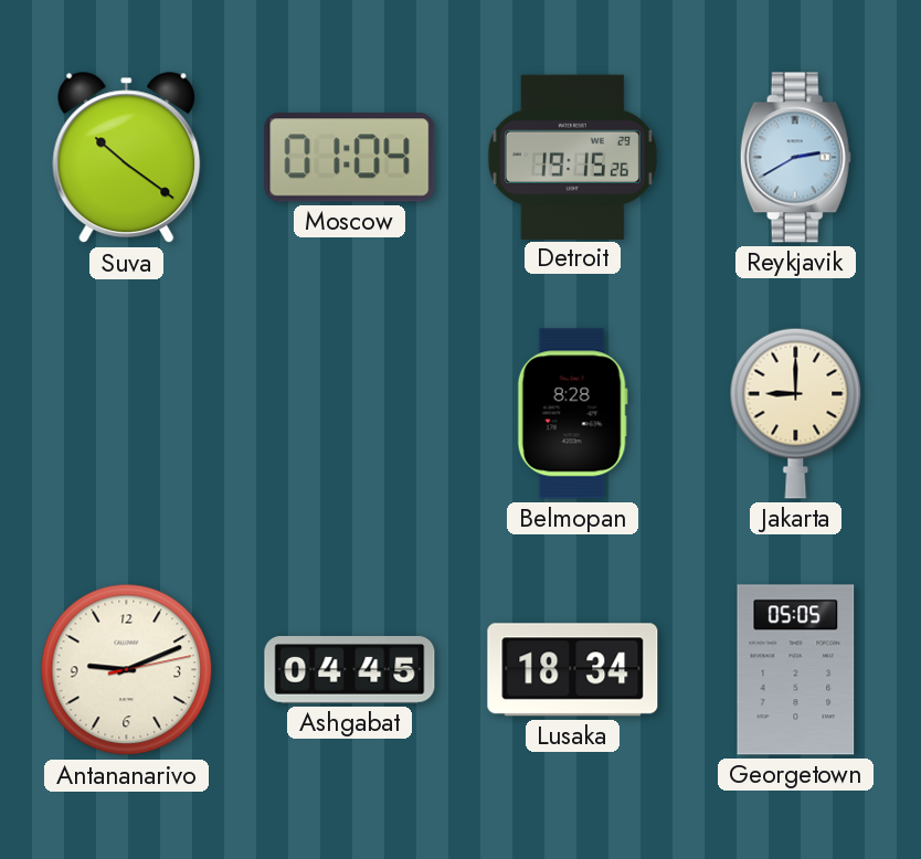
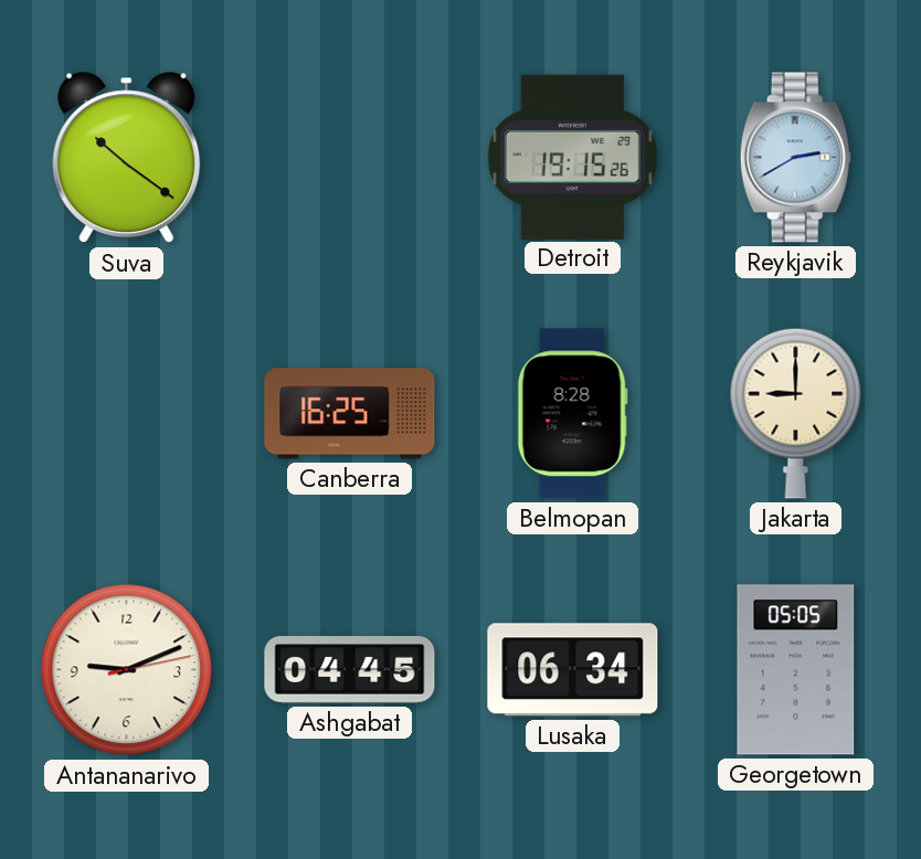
Moscow: 01:04 -> none
Canberra: none -> 16:25
Lusaka: 18:34 -> 06:34
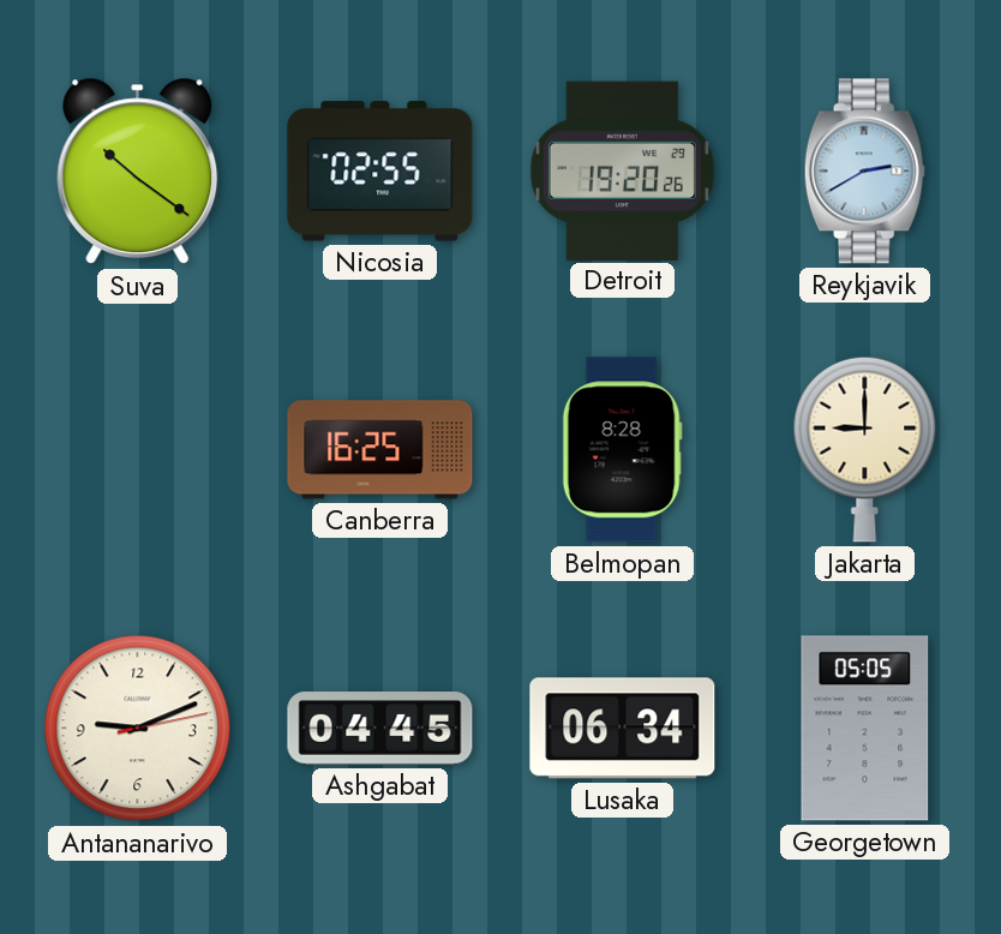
Nicosia: none -> 02:55
Detroit: 19:15 -> 19:20
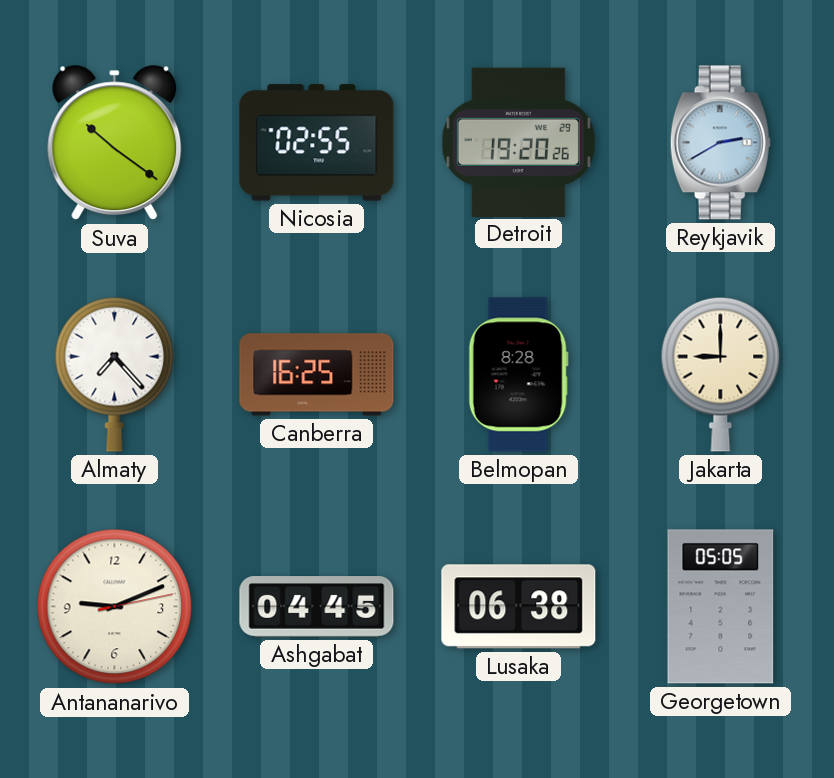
Almaty: none -> 7:23
Lusaka: 06:34 -> 06:38
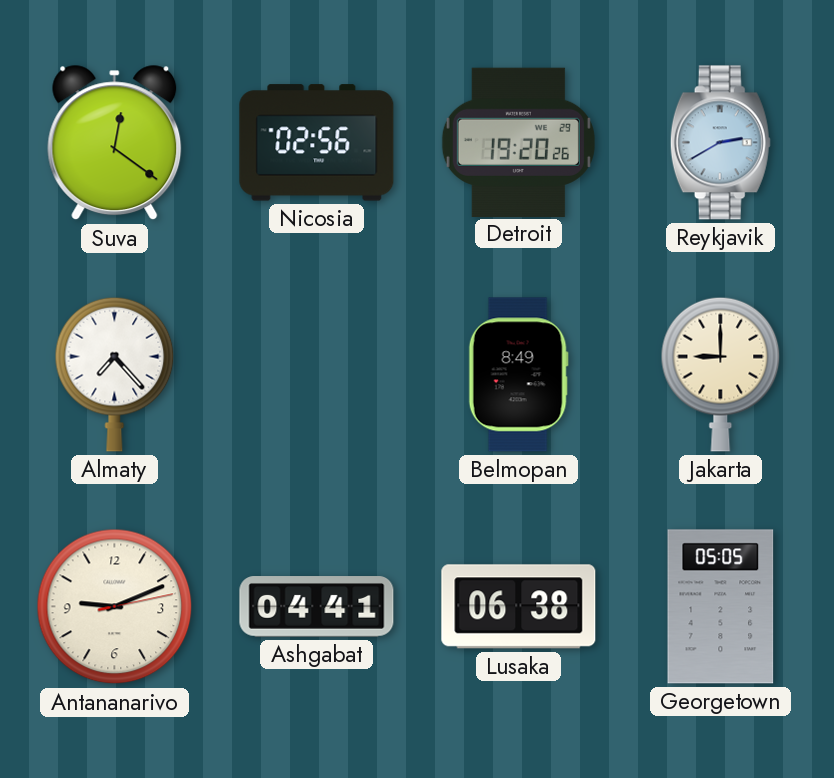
Suva: 10:21 -> 12:21
Nicosia: 02:55 -> 02:56
Canberra: 16:25 -> none
Belmopan: 8:28 -> 8:49
Ashgabat: 04:45 -> 04:41
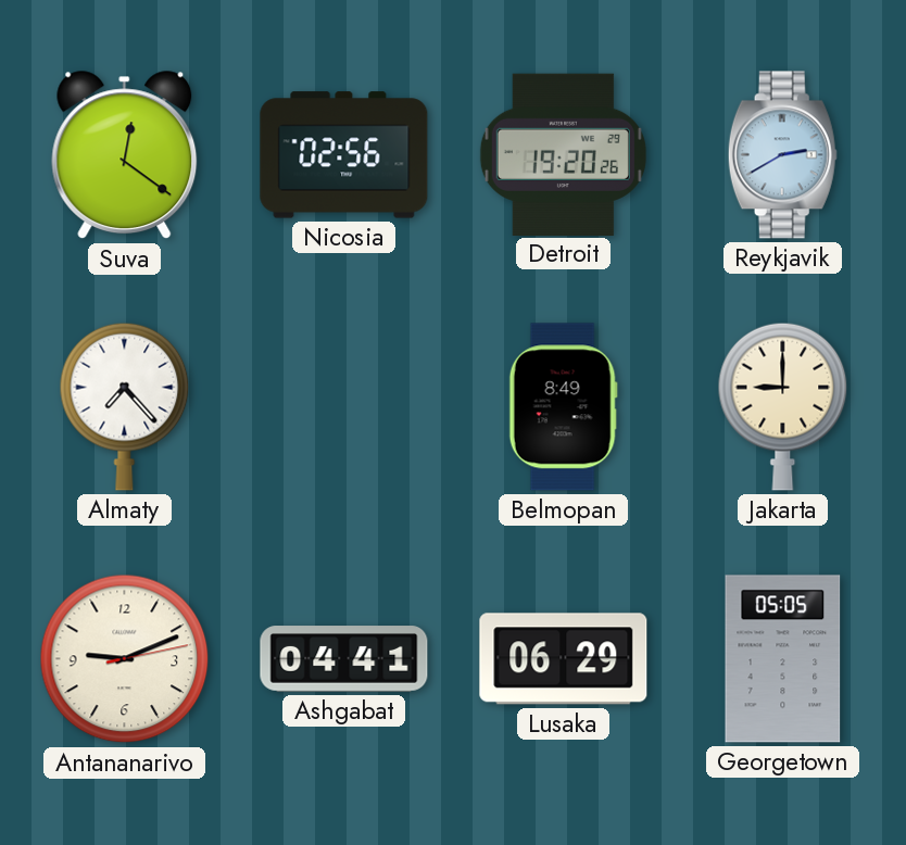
Lusaka: 06:38 -> 06:29
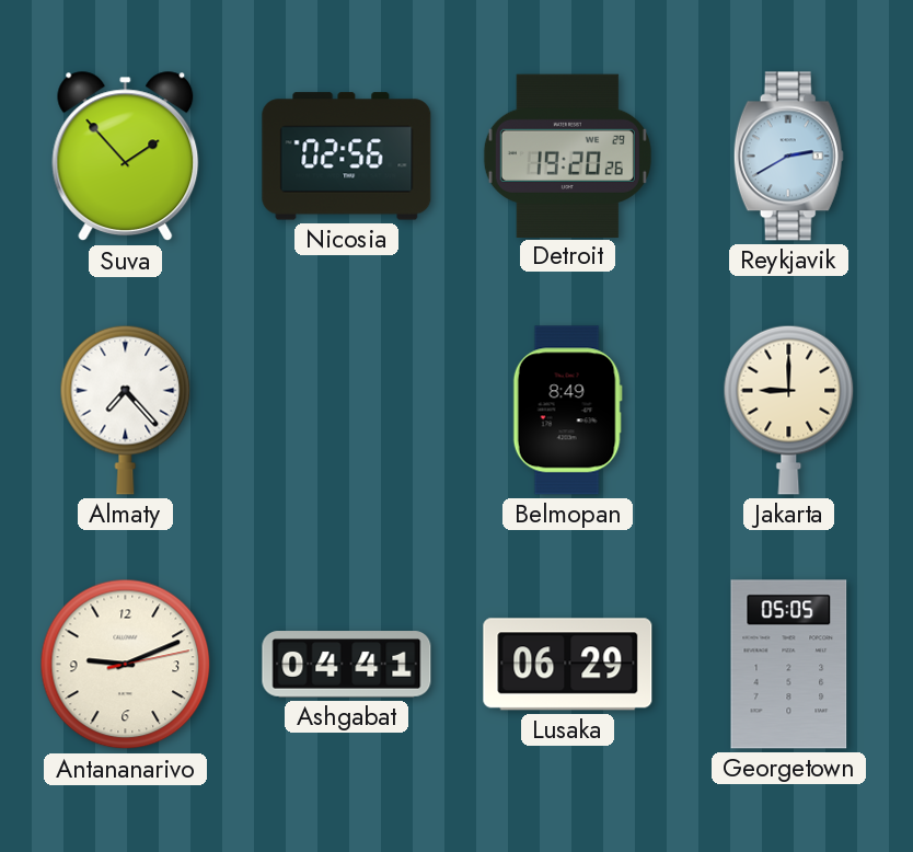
Suva: 12:21 -> 1:53
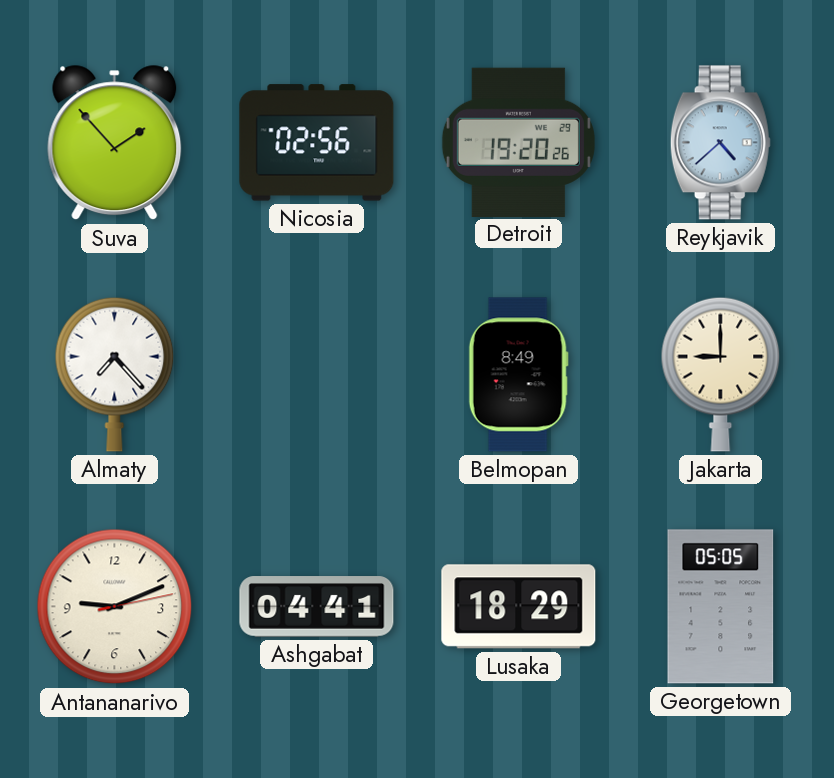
Reykjavik: 2:40 -> 4:38
Lusaka: 06:29 -> 18:29
